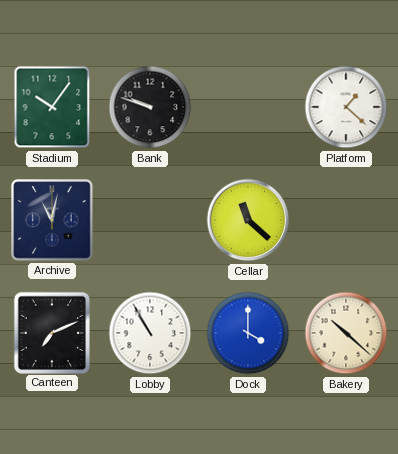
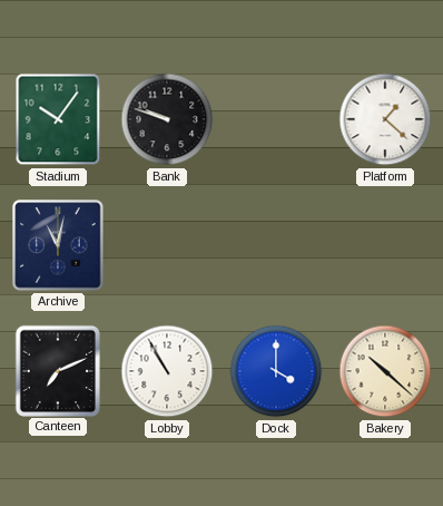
Cellar: 11:22 -> none
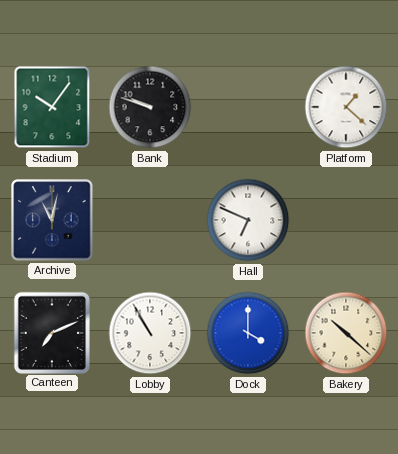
Hall: none -> 6:49
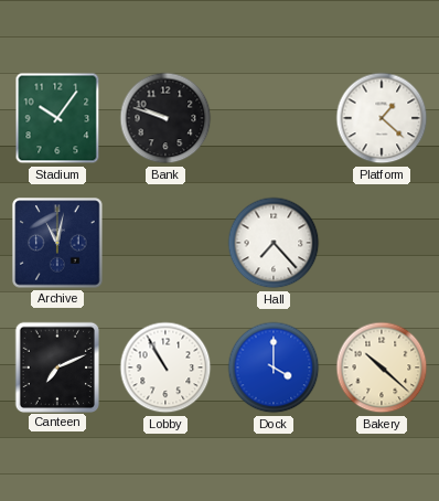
Hall: 6:49 -> 7:23
